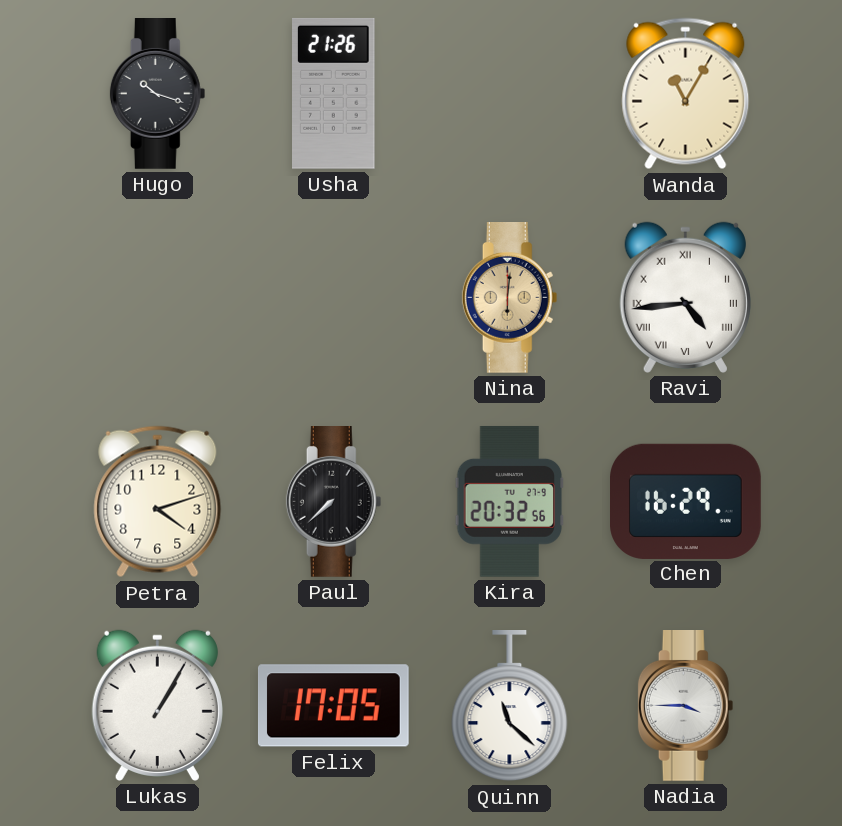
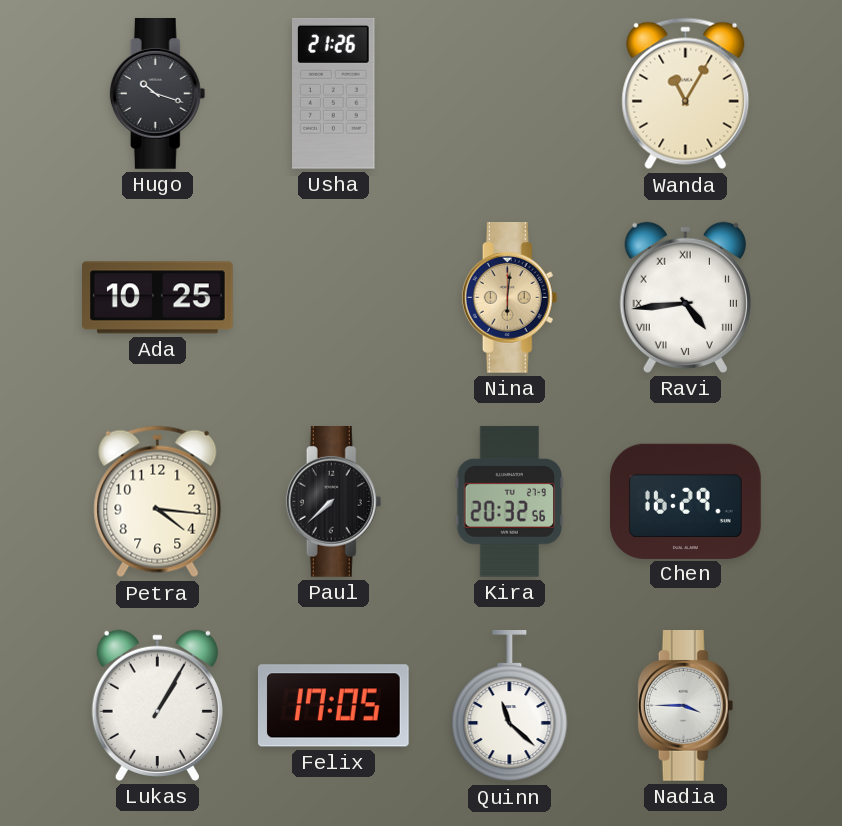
Ada: none -> 10:25
Petra: 4:12 -> 4:16
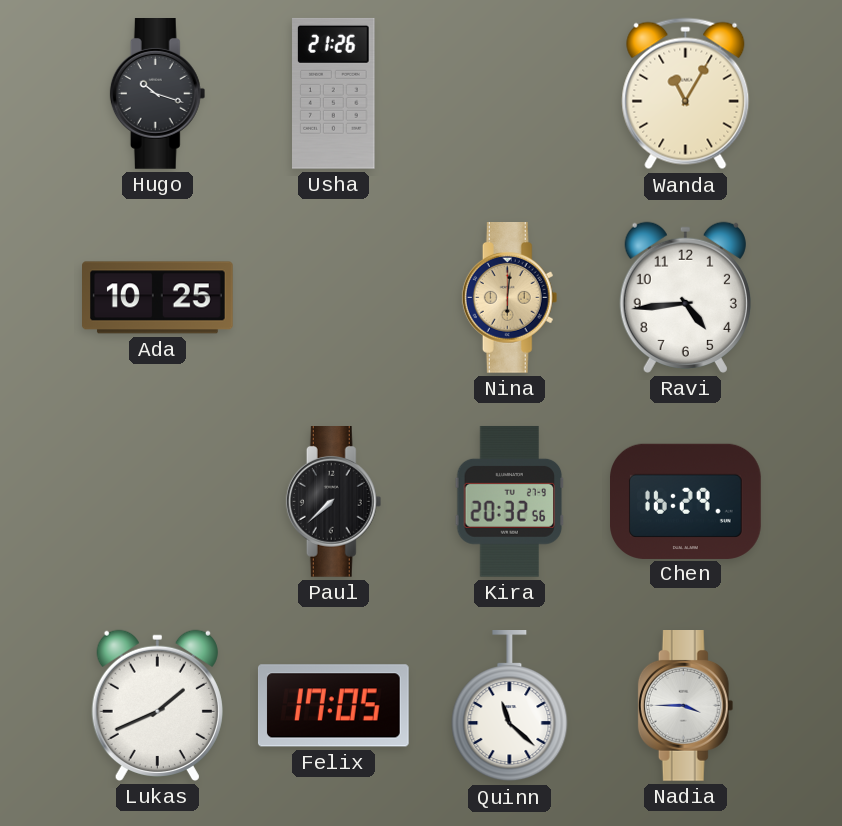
Ravi numerals: Roman -> Arabic
Petra: 4:16 -> none
Lukas: 1:05 -> 1:41
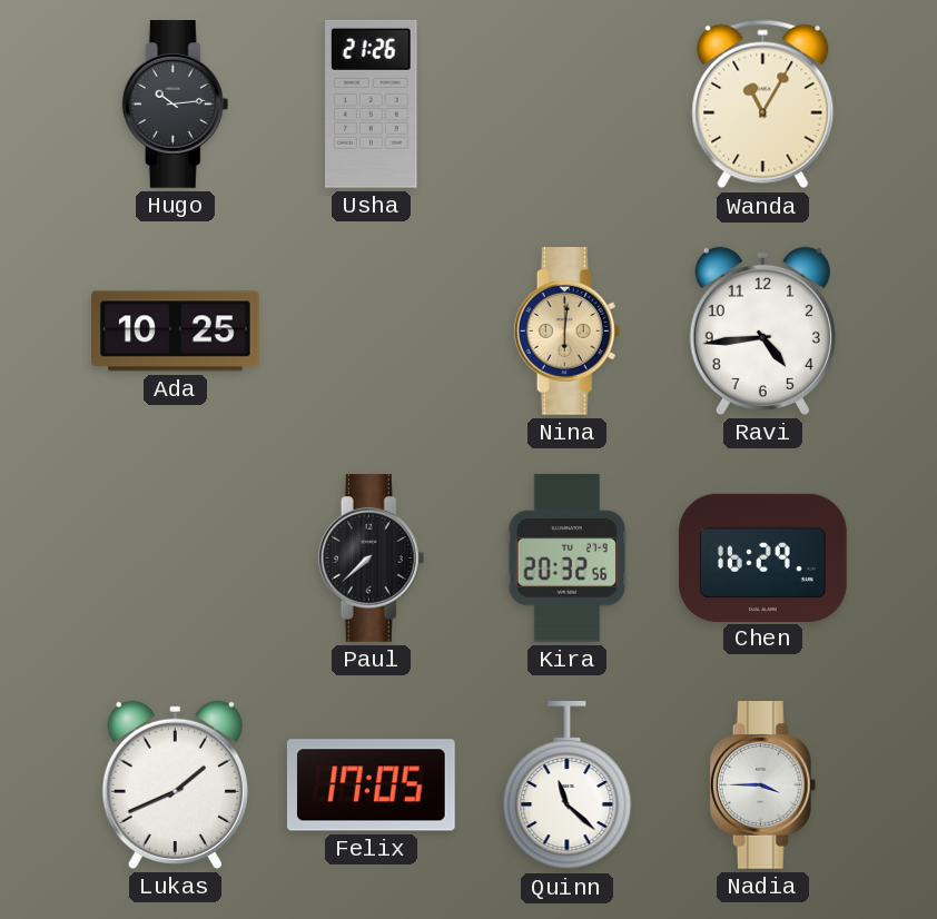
Hugo: 10:18 -> 10:14
